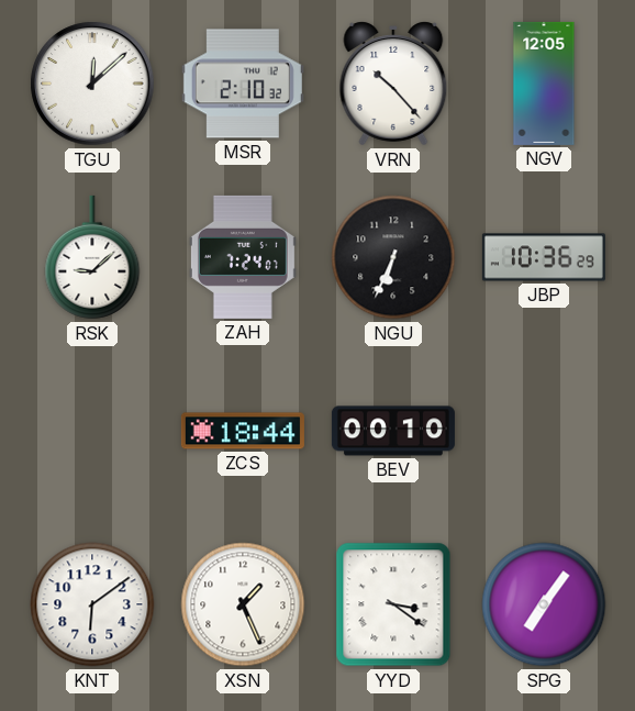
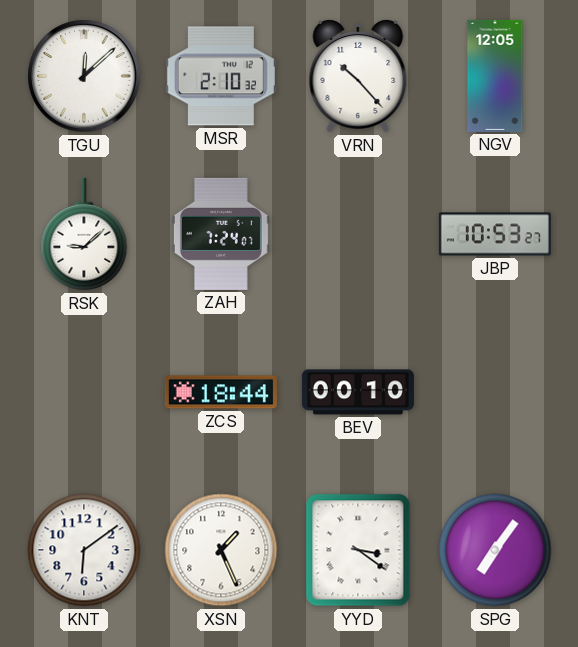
NGU: 6:34 -> none
JBP: 10:36 -> 10:53
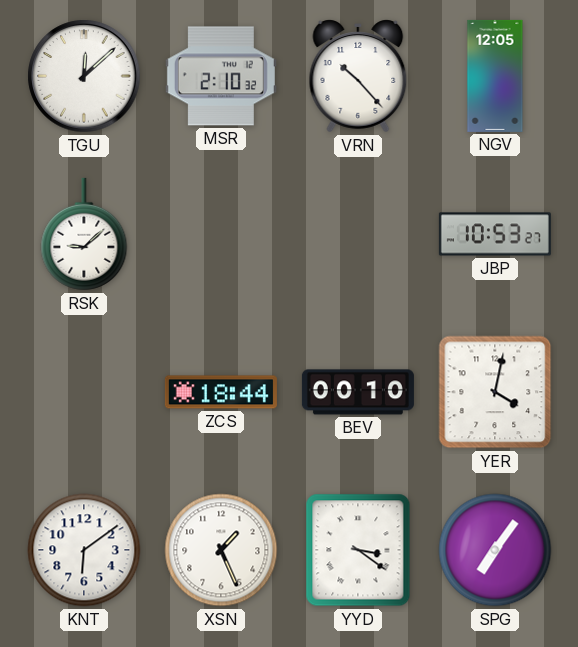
ZAH: 7:24 -> none
YER: none -> 4:02
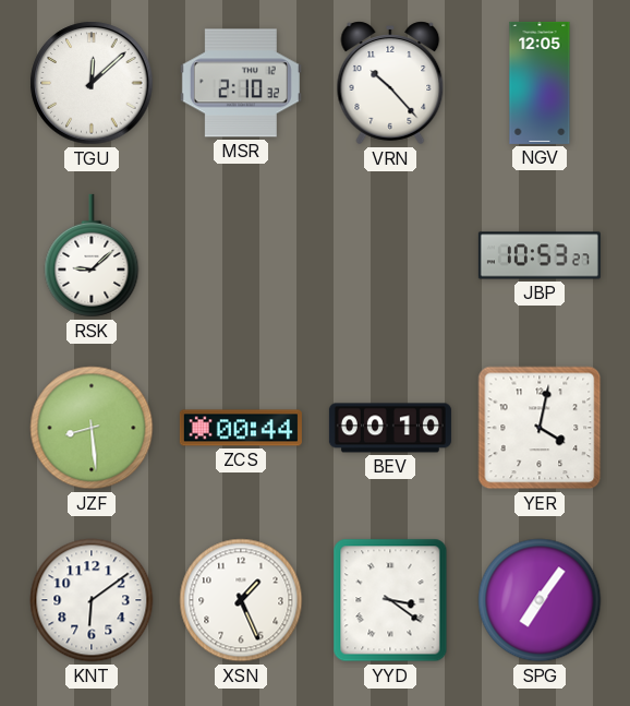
JZF: none -> 8:29
ZCS: 18:44 -> 00:44
